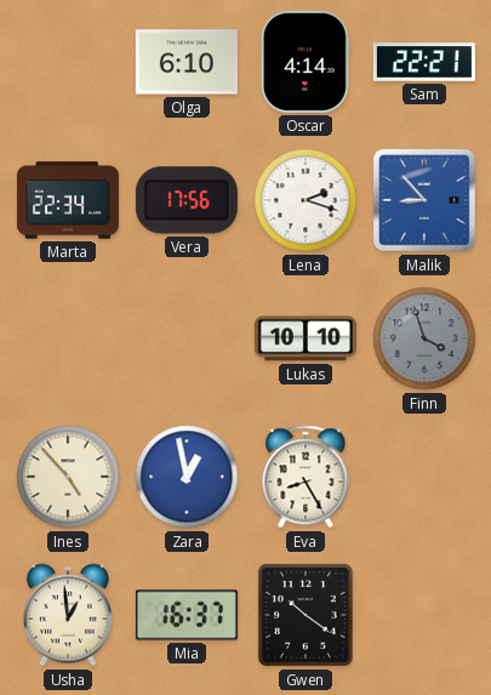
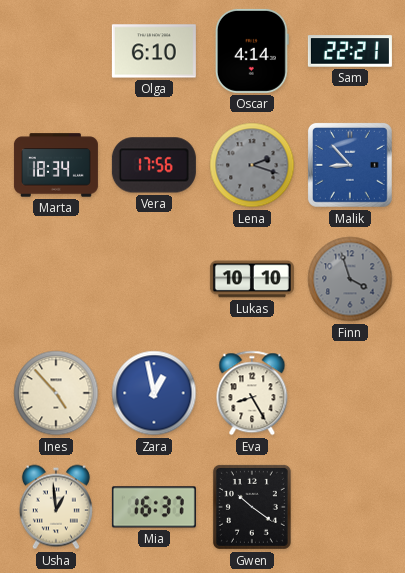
Marta: 22:34 -> 18:34
Lena dial: white -> grey
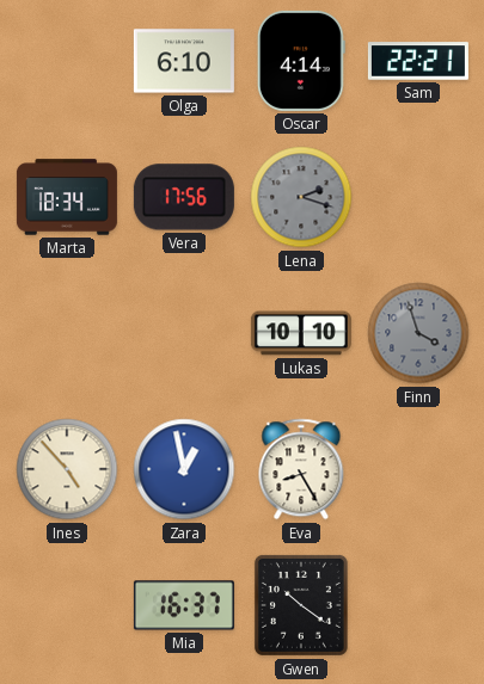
Malik: 8:53 -> none
Usha: 12:59 -> none
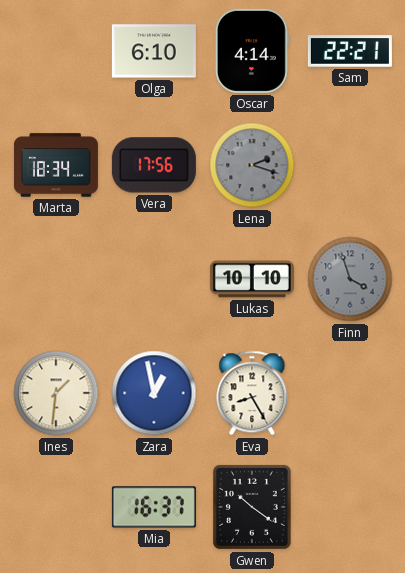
Ines: 4:53 -> 1:31
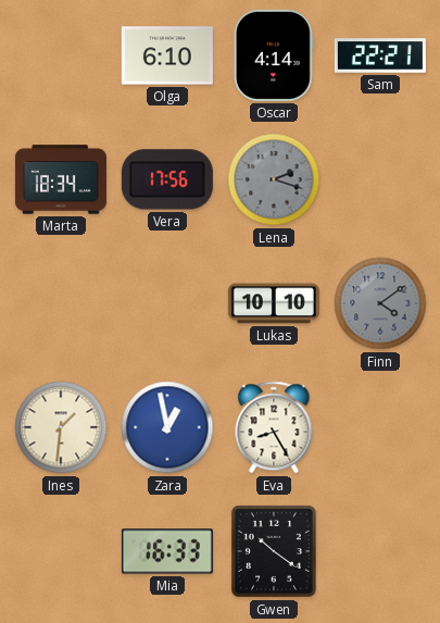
Finn: 3:57 -> 4:09
Mia: 16:37 -> 16:33
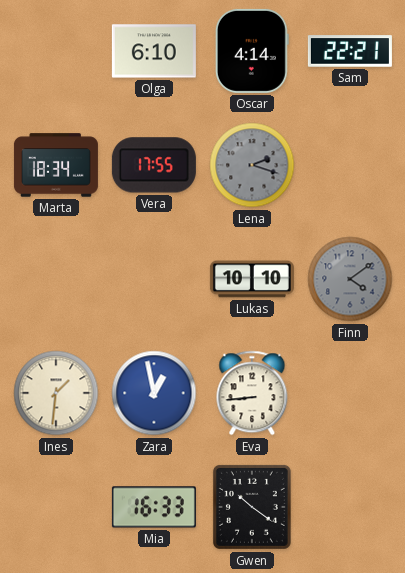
Vera: 17:56 -> 17:55
Eva: 8:25 -> 8:44
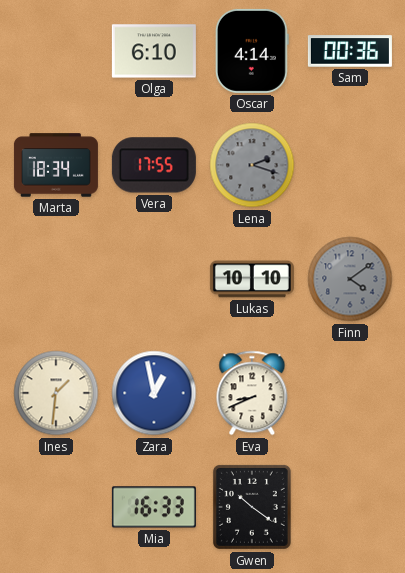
Sam: 22:21 -> 00:36
Eva: 8:44 -> 8:41
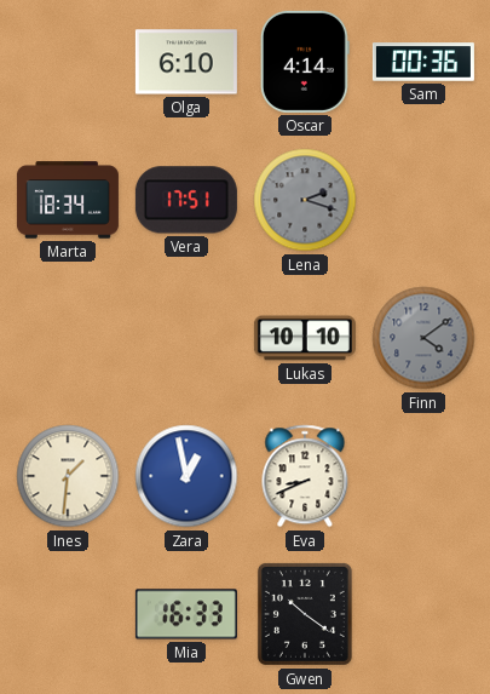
Vera: 17:55 -> 17:51
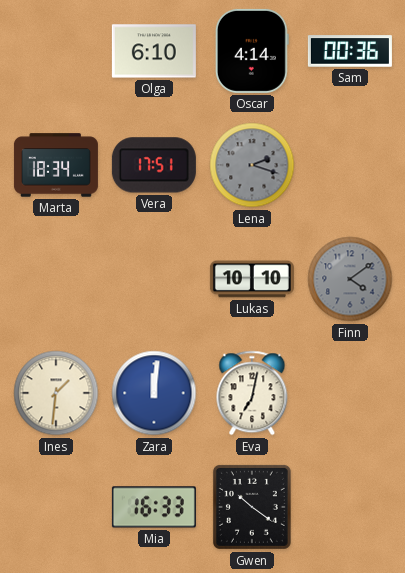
Zara: 12:58 -> 12:01
Eva: 8:41 -> 7:02
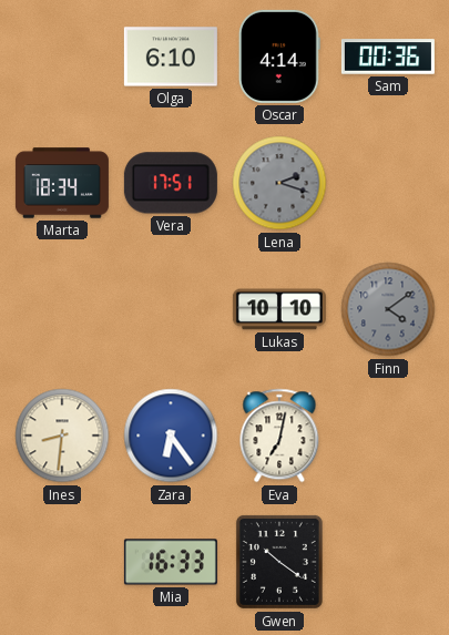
Ines: 1:31 -> 8:31
Zara: 12:01 -> 6:24
